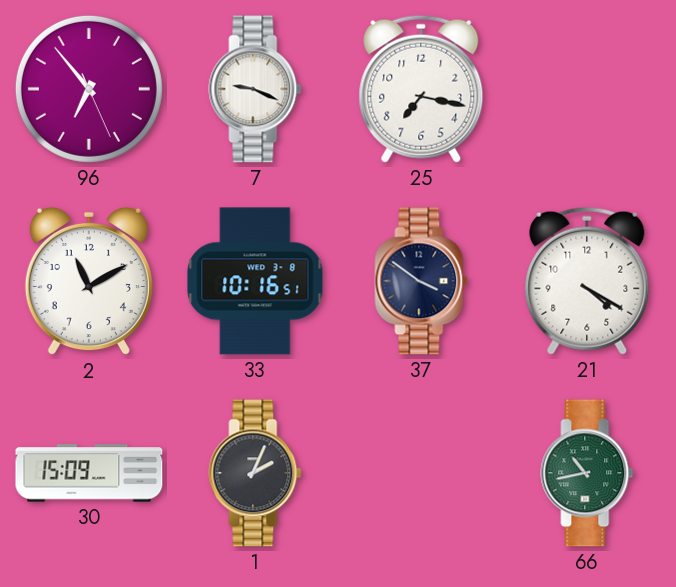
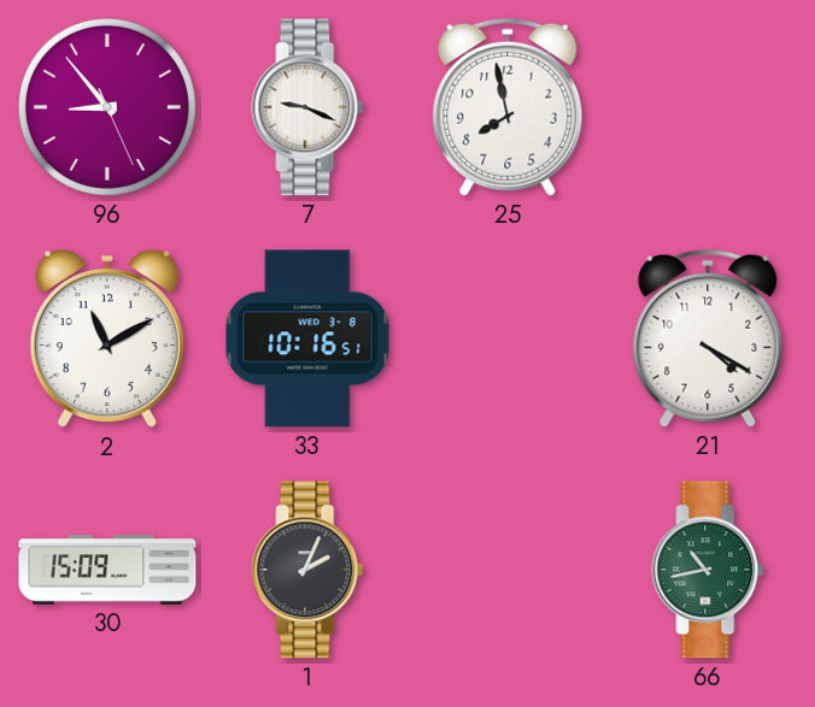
96: 6:53 -> 8:53
25: 7:17 -> 7:58
37: 3:51 -> none
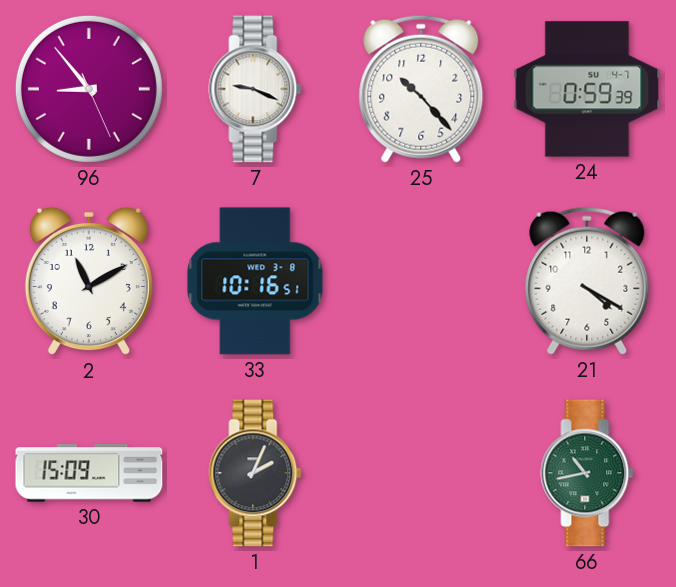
25: 7:58 -> 10:23
24: none -> 0:59
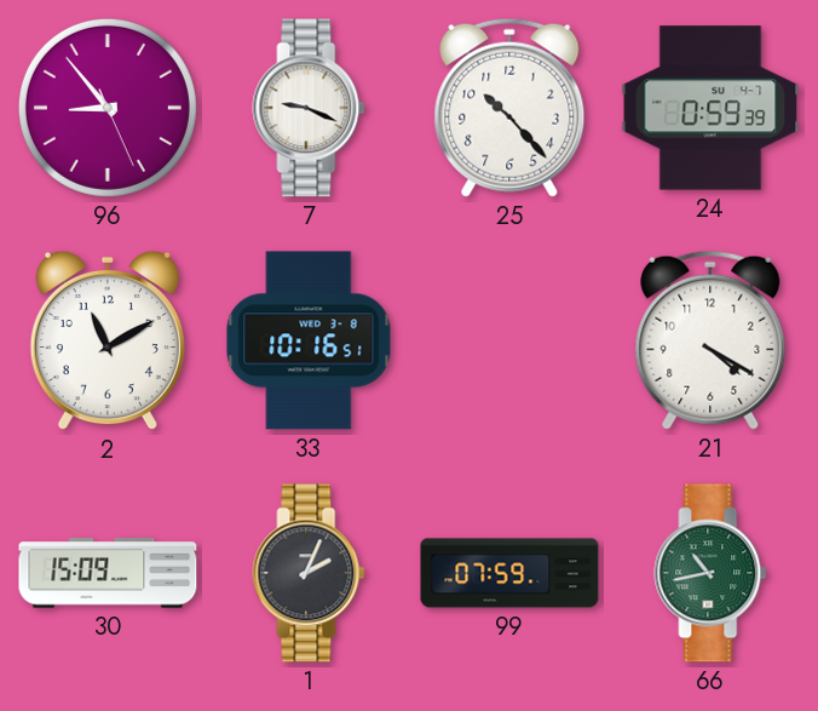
99: none -> 07:59
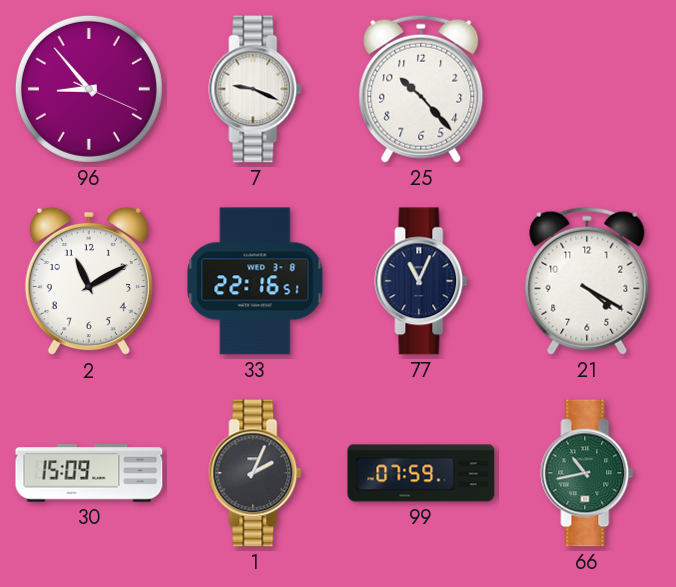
96: 8:53:26 -> 8:53:19
24: 0:59 -> none
33: 10:16 -> 22:16
77: none -> 11:04
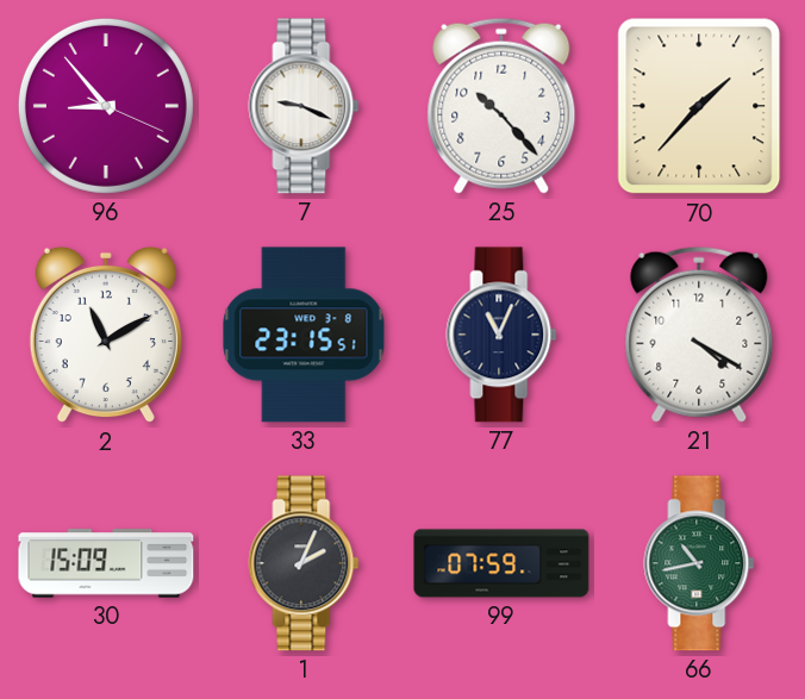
70: none -> 1:37
33: 22:16 -> 23:15
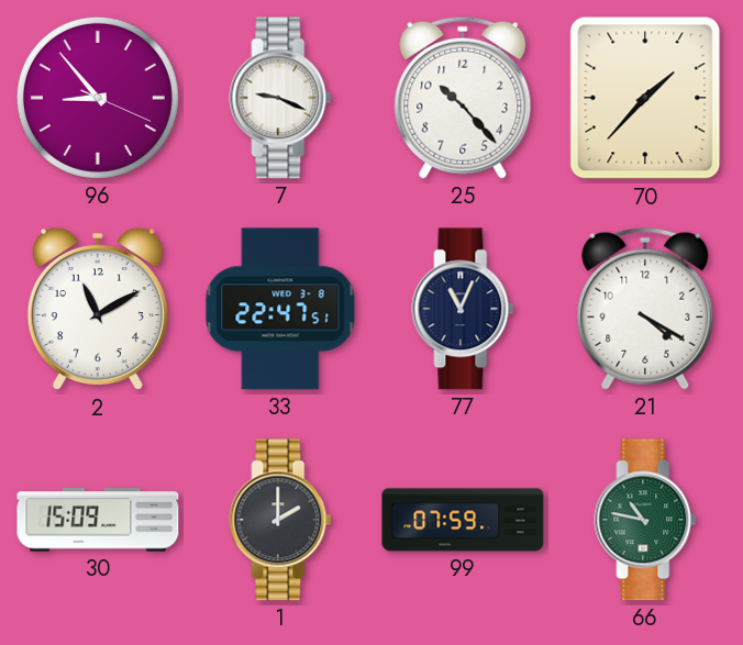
33: 23:15 -> 22:47
1: 2:04 -> 2:00
66: 10:43 -> 10:47
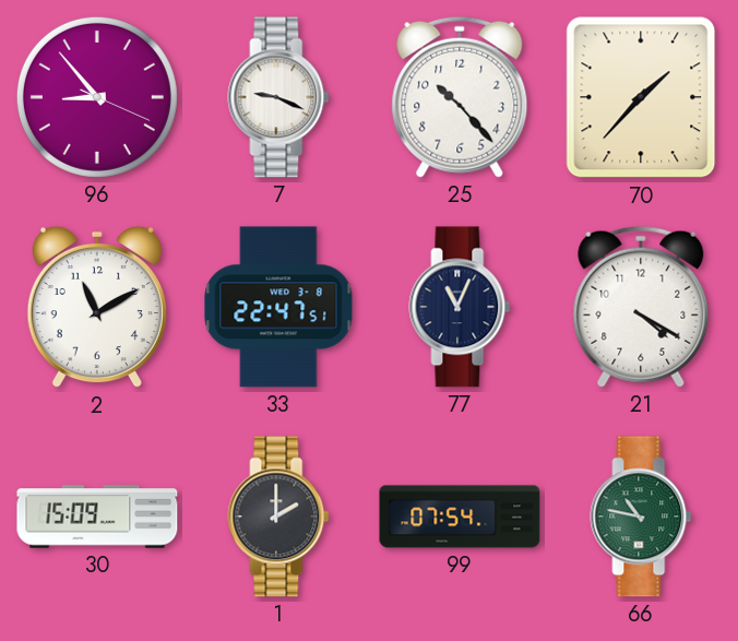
99: 07:59 -> 07:54
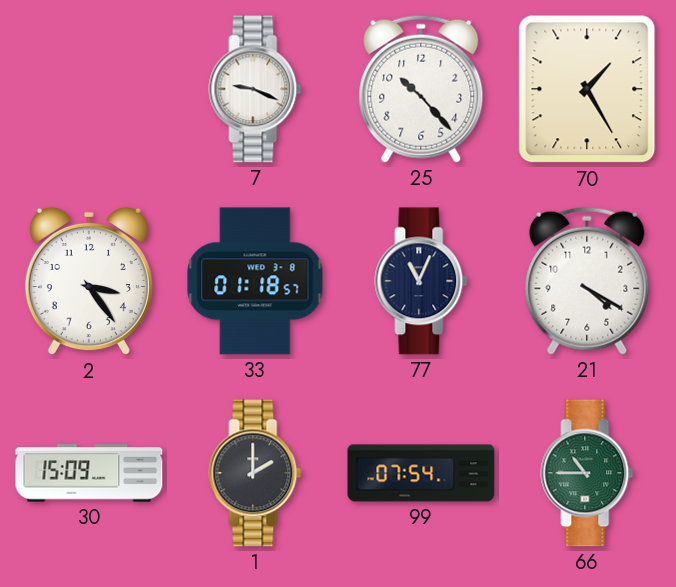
96: 8:53 -> none
70: 1:37 -> 1:25
2: 11:10 -> 3:24
33: 22:47 -> 01:18
66: 10:47 -> 10:45
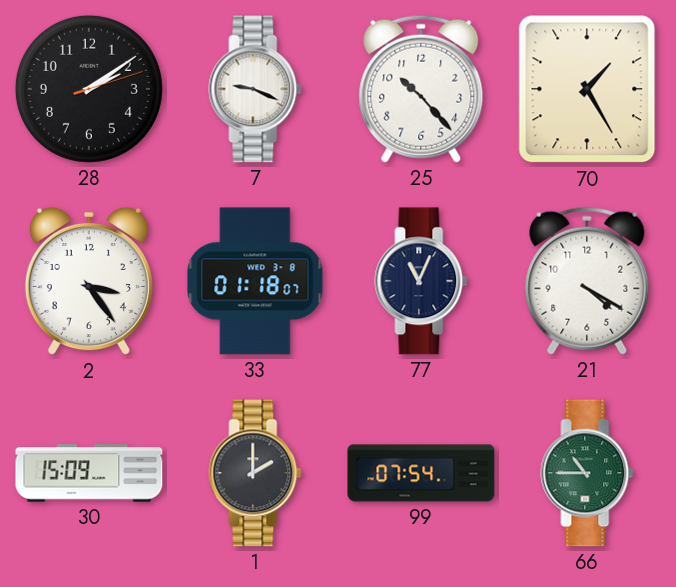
28: none -> 2:09
33: 01:18:57 -> 01:18:07
